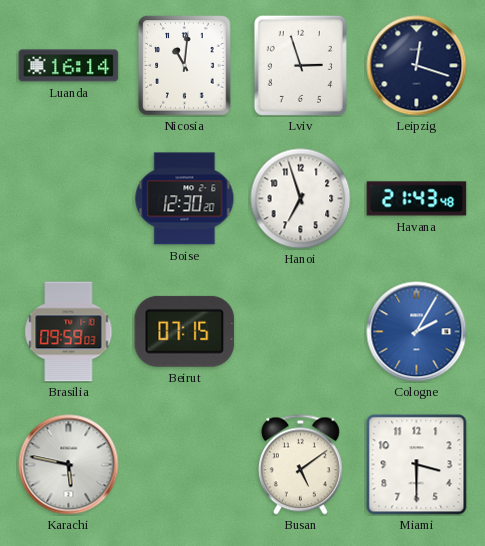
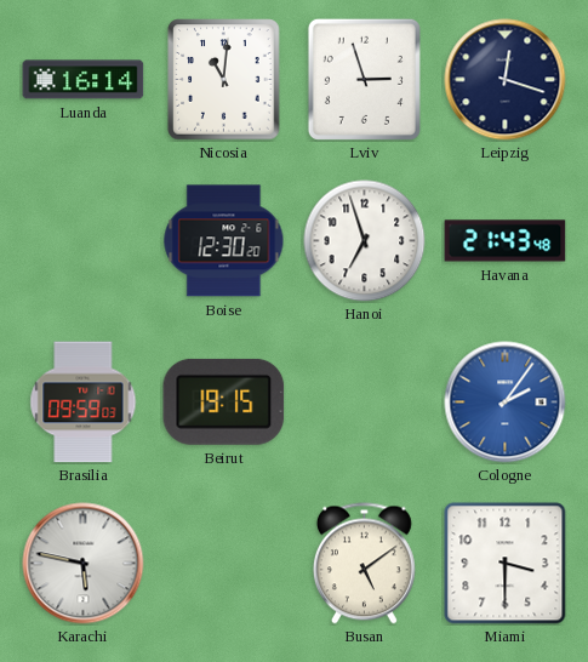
Beirut: 07:15 -> 19:15
Cologne: 2:05 -> 2:06
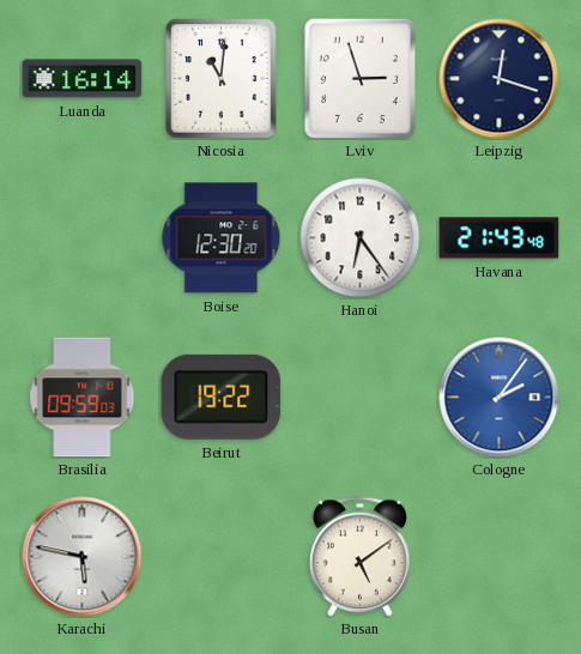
Hanoi: 6:57 -> 6:24
Beirut: 19:15 -> 19:22
Miami: 3:30 -> none
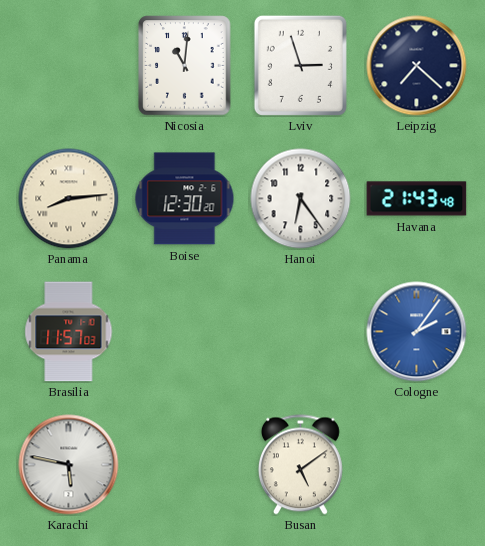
Luanda: 16:14 -> none
Leipzig: 12:18 -> 7:22
Panama: none -> 8:14
Brasilia: 09:59 -> 11:57
Beirut: 19:22 -> none
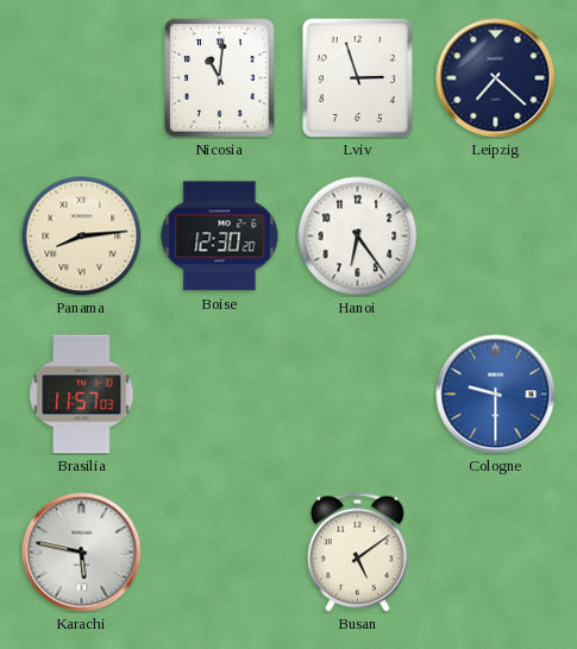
Havana: 21:43 -> none
Cologne: 2:06 -> 9:30
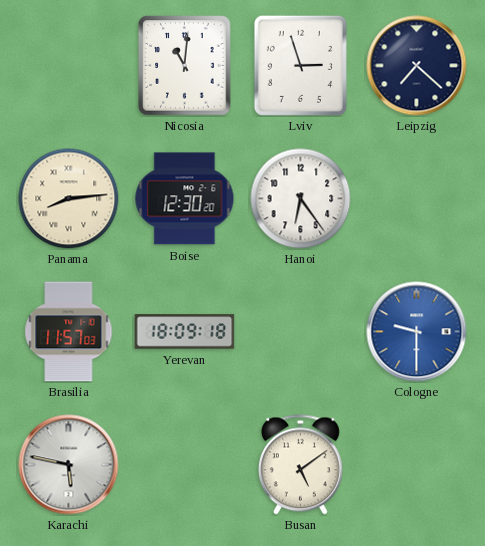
Yerevan: none -> 18:09
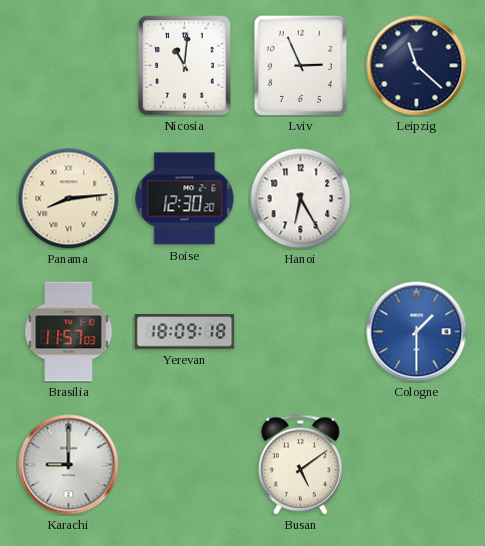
Lviv: 2:57 -> 2:56
Leipzig: 7:22 -> 11:22
Hanoi: 6:24 -> 6:25
Cologne: 9:30 -> 1:30
Karachi: 5:47 -> 9:00
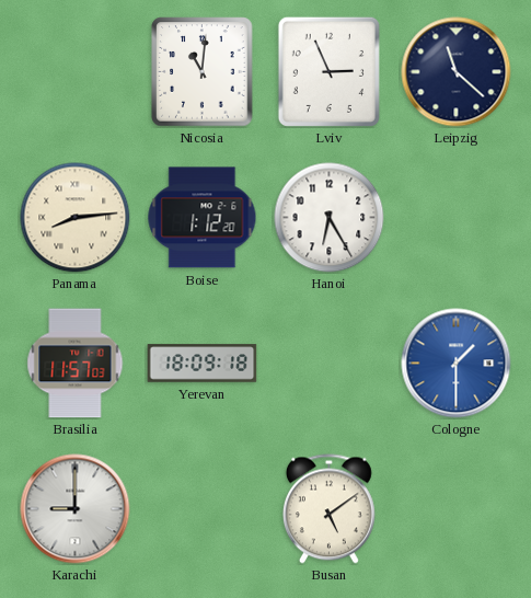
Boise: 12:30 -> 1:12
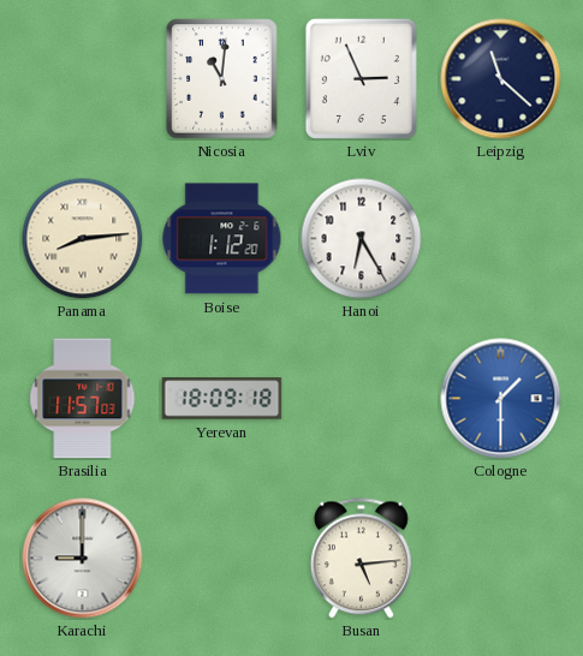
Busan: 5:09 -> 5:14
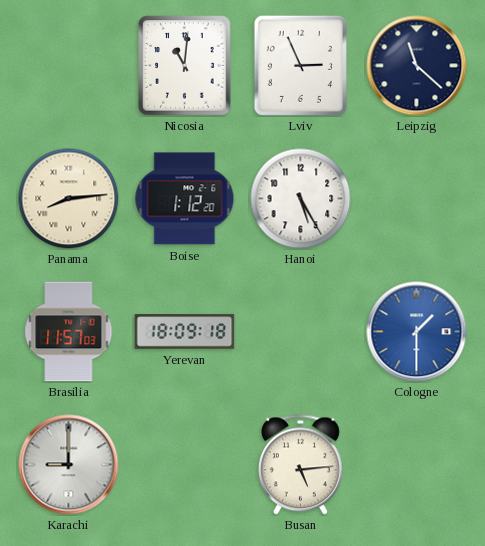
Hanoi: 6:25 -> 5:25
